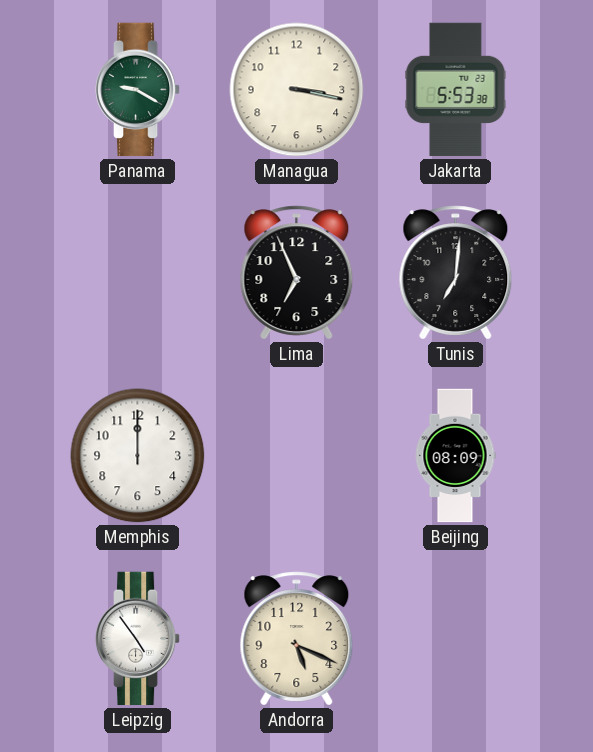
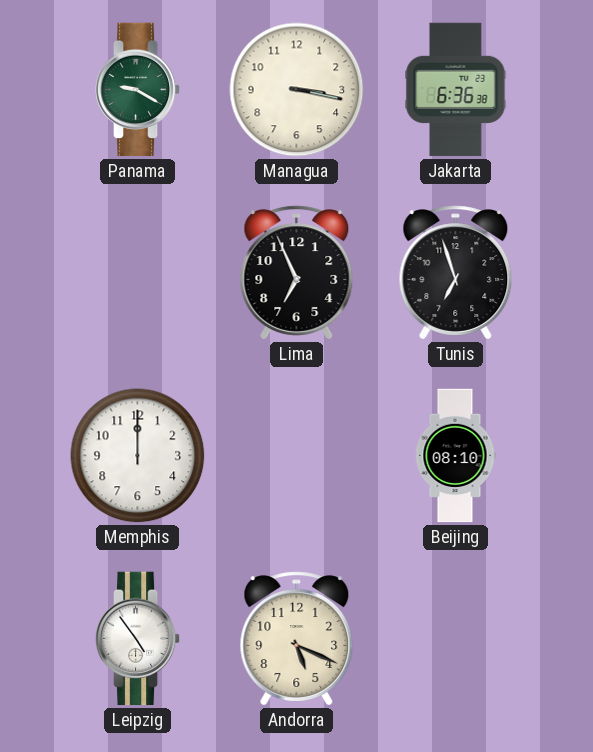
Jakarta: 5:53 -> 6:36
Tunis: 7:01 -> 6:57
Beijing: 08:09 -> 08:10
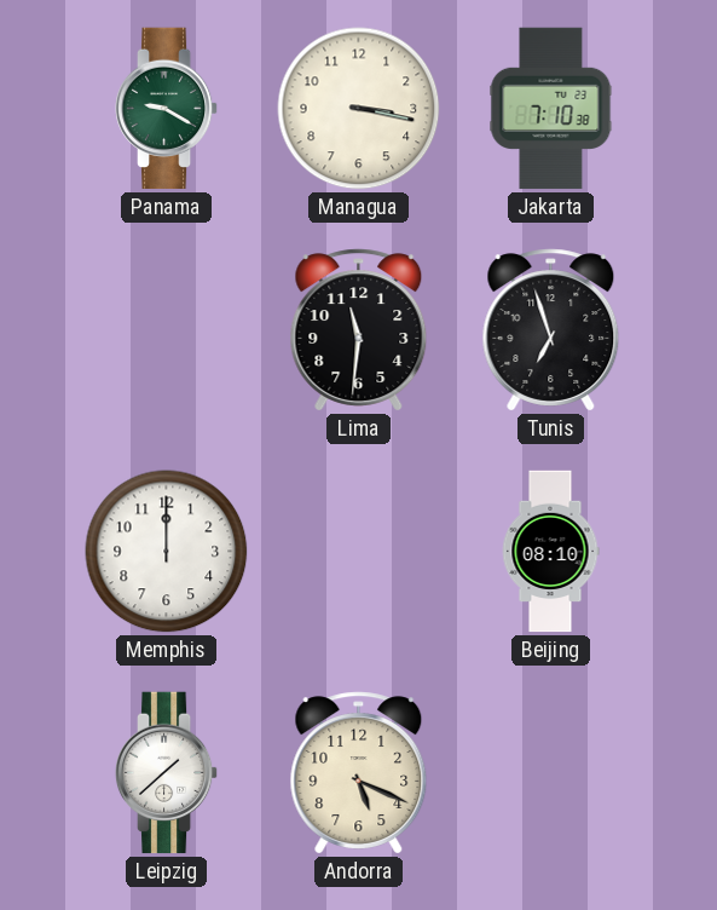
Jakarta: 6:36 -> 7:10
Lima: 6:56 -> 11:31
Leipzig: 4:54 -> 1:38
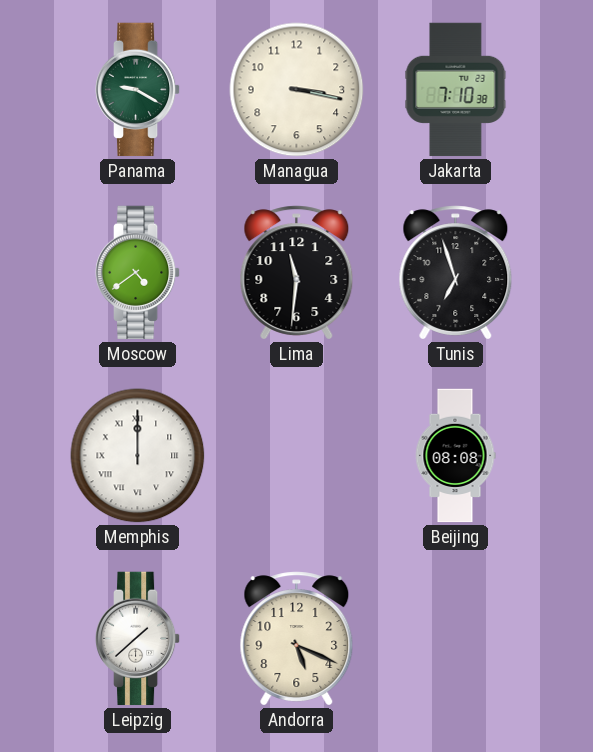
Moscow: none -> 4:39
Memphis numerals: Arabic -> Roman
Beijing: 08:10 -> 08:08
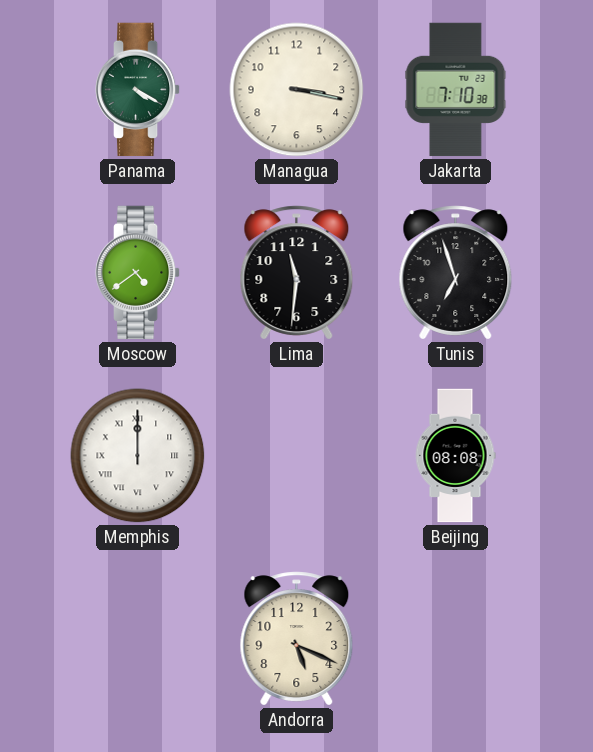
Panama: 9:20 -> 4:20
Leipzig: 1:38 -> none
